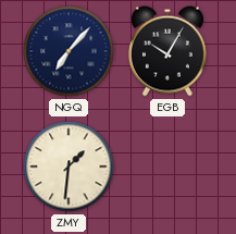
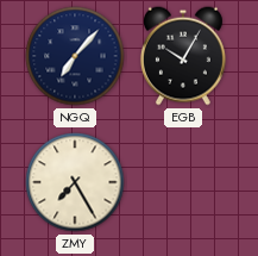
ZMY: 1:31 -> 7:25
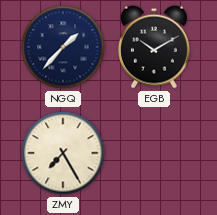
NGQ: 7:07 -> 1:37
EGB: 10:05 -> 10:10
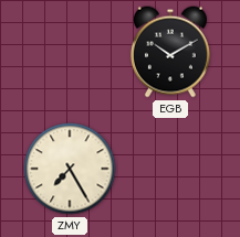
NGQ: 1:37 -> none
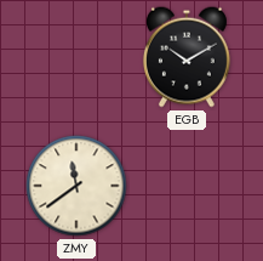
ZMY: 7:25 -> 11:39
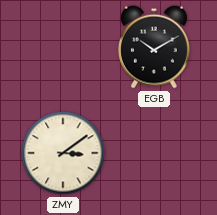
ZMY: 11:39 -> 3:09
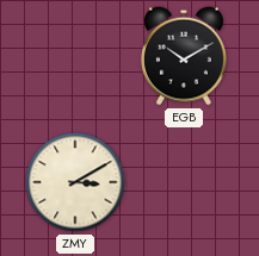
ZMY: 3:09 -> 3:10
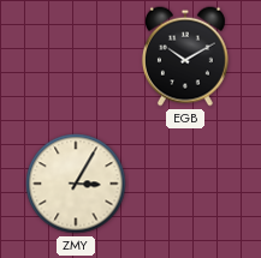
ZMY: 3:10 -> 3:05
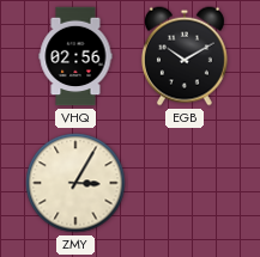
VHQ: none -> 02:56
